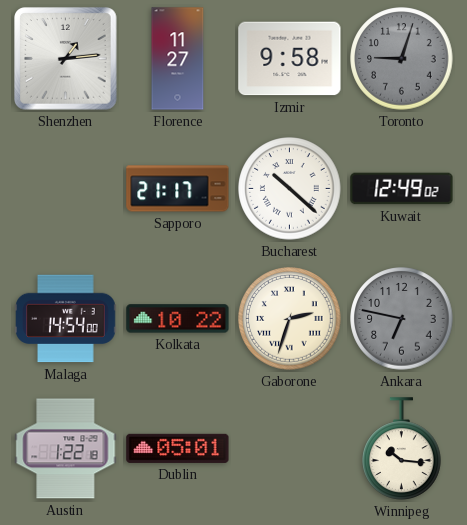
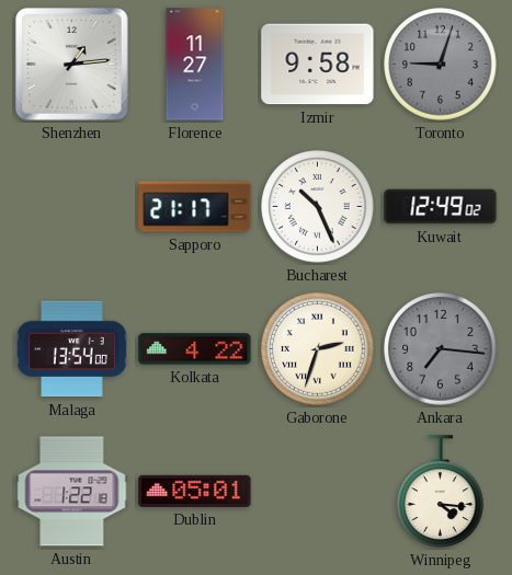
Bucharest: 10:22 -> 10:26
Malaga: 14:54 -> 13:54
Kolkata: 10:22 -> 4:22
Ankara: 6:47 -> 7:16
Winnipeg: 10:16 -> 4:16
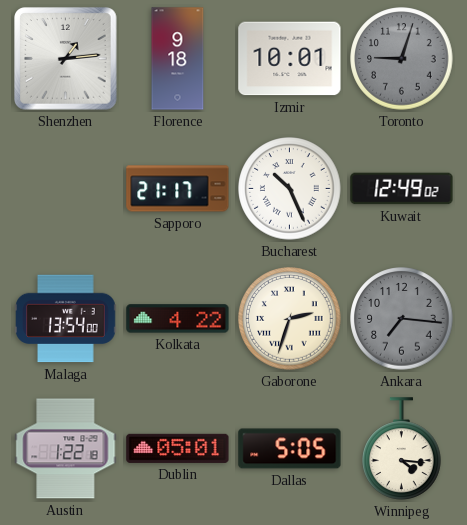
Florence: 11:27 -> 9:18
Izmir: 9:58 -> 10:01
Dallas: none -> 5:05
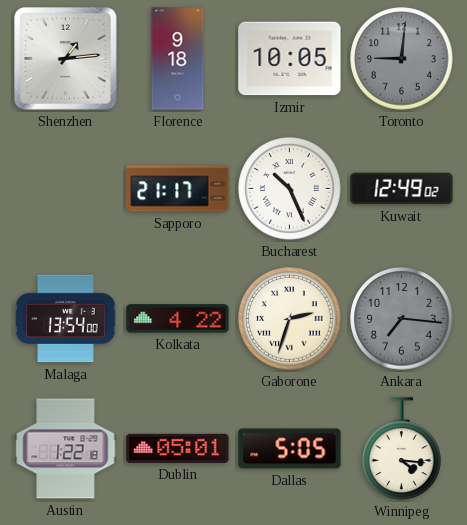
Izmir: 10:01 -> 10:05
Toronto: 9:03 -> 9:01
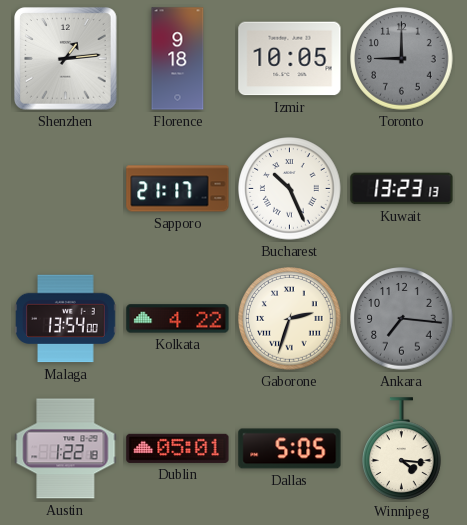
Toronto: 9:01 -> 9:00
Kuwait: 12:49 -> 13:23
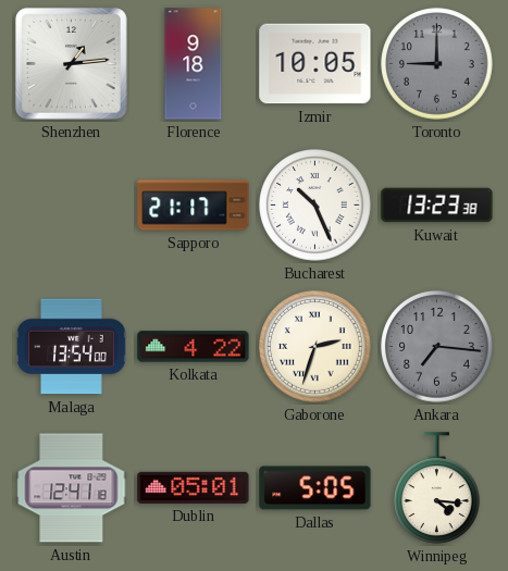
Kuwait: 13:23:13 -> 13:23:38
Austin: 1:22 -> 12:41
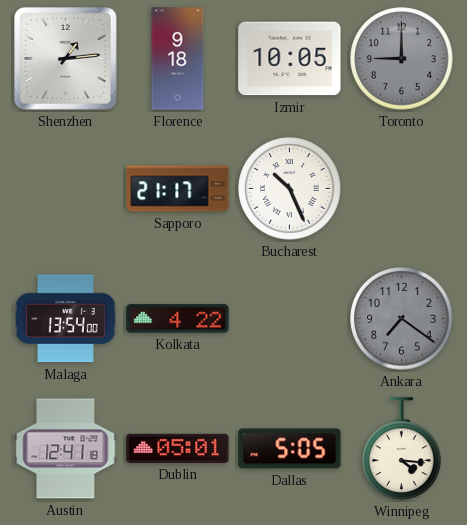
Kuwait: 13:23 -> none
Gaborone: 2:33 -> none
Ankara: 7:16 -> 7:21
